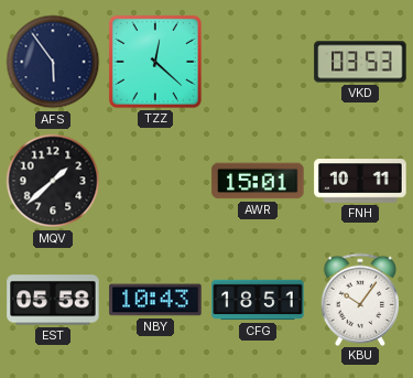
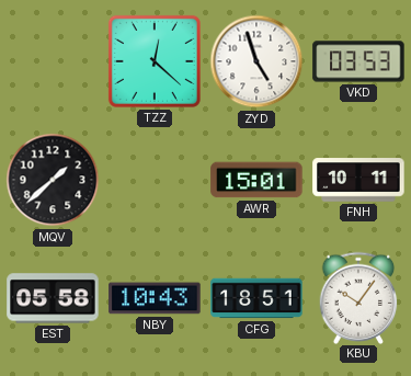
AFS: 5:54 -> none
ZYD: none -> 4:57
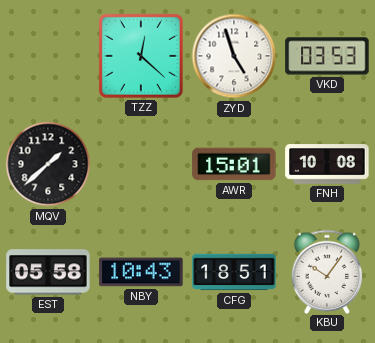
FNH: 10:11 -> 10:08
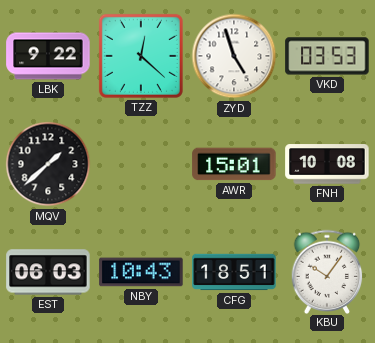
LBK: none -> 9:22
EST: 05:58 -> 06:03
